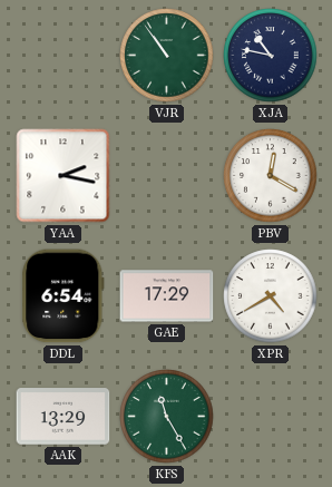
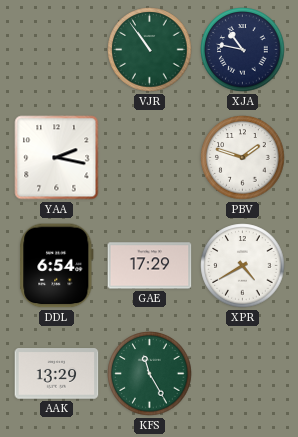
PBV: 12:20 -> 1:48
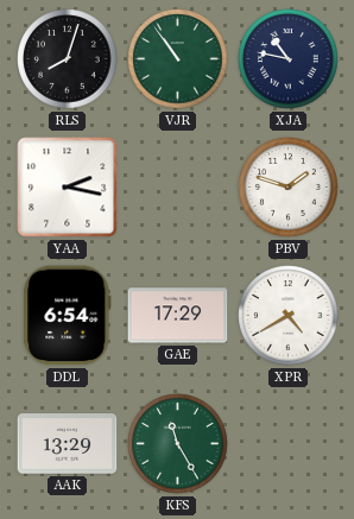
RLS: none -> 8:03
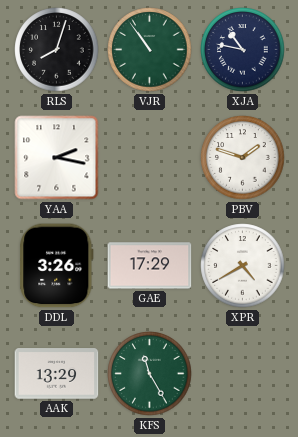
DDL: 6:54 -> 3:26
